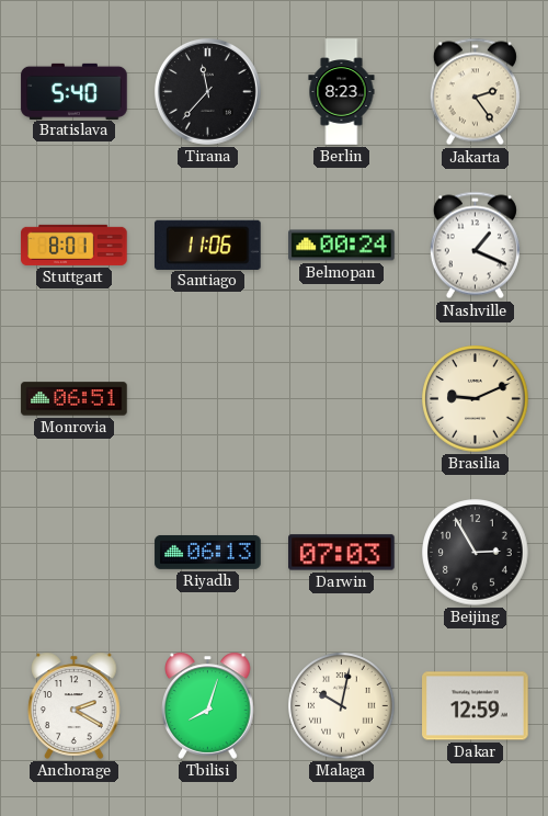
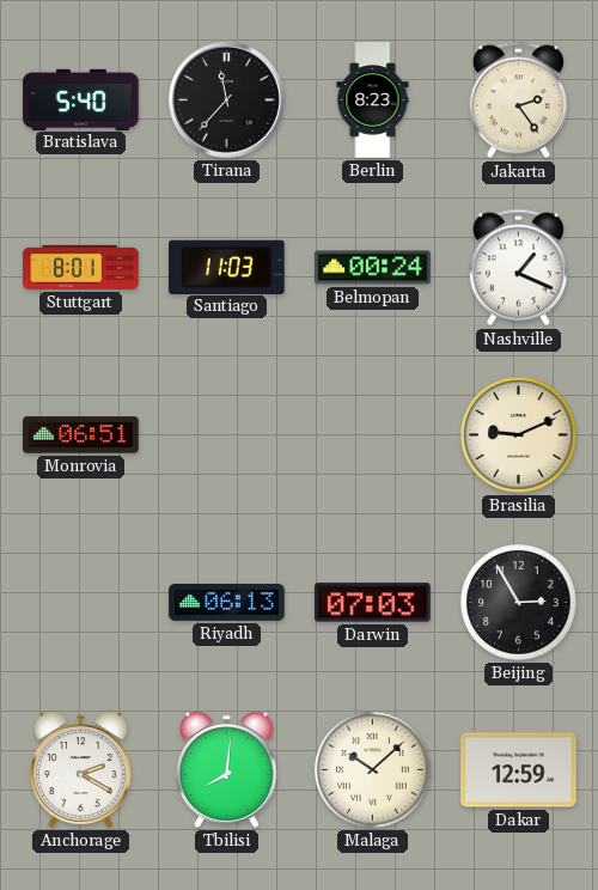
Santiago: 11:06 -> 11:03
Tbilisi: 8:03 -> 8:01
Malaga: 10:02 -> 10:08
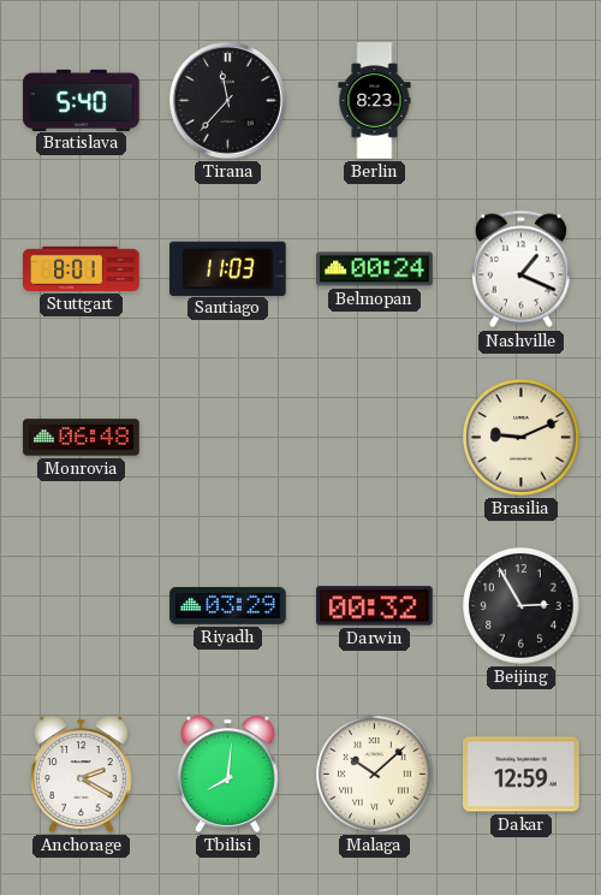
Jakarta: 2:24 -> none
Monrovia: 06:51 -> 06:48
Riyadh: 06:13 -> 03:29
Darwin: 07:03 -> 00:32
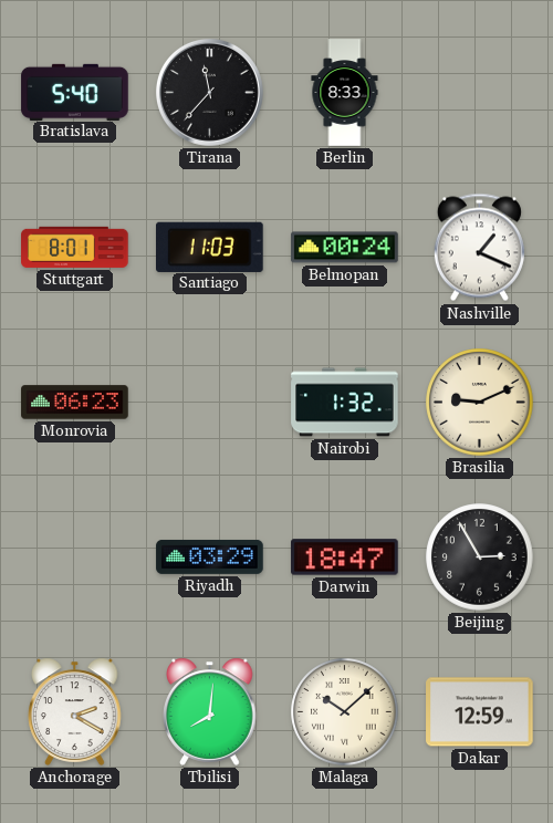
Berlin: 8:23 -> 8:33
Monrovia: 06:48 -> 06:23
Nairobi: none -> 1:32
Darwin: 00:32 -> 18:47
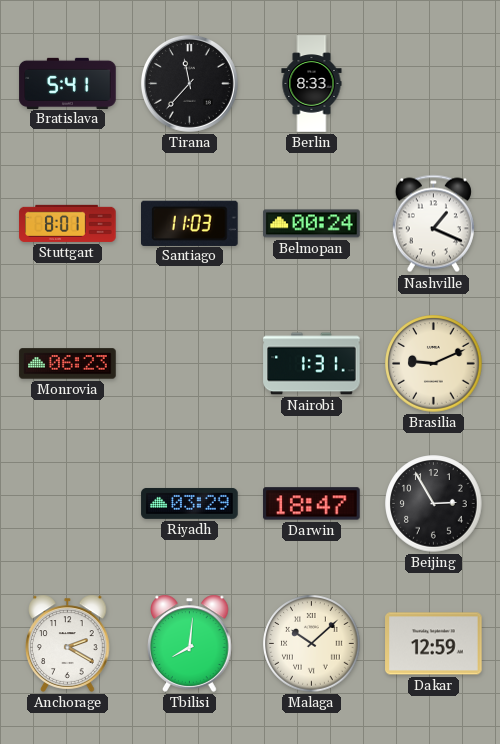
Bratislava: 5:40 -> 5:41
Nairobi: 1:32 -> 1:31
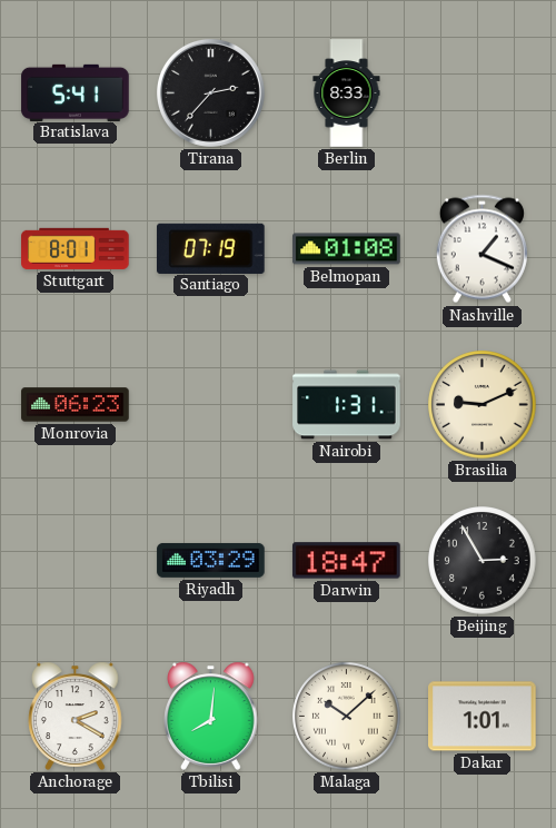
Tirana: 11:37 -> 2:37
Santiago: 11:03 -> 07:19
Belmopan: 00:24 -> 01:08
Dakar: 12:59 -> 1:01
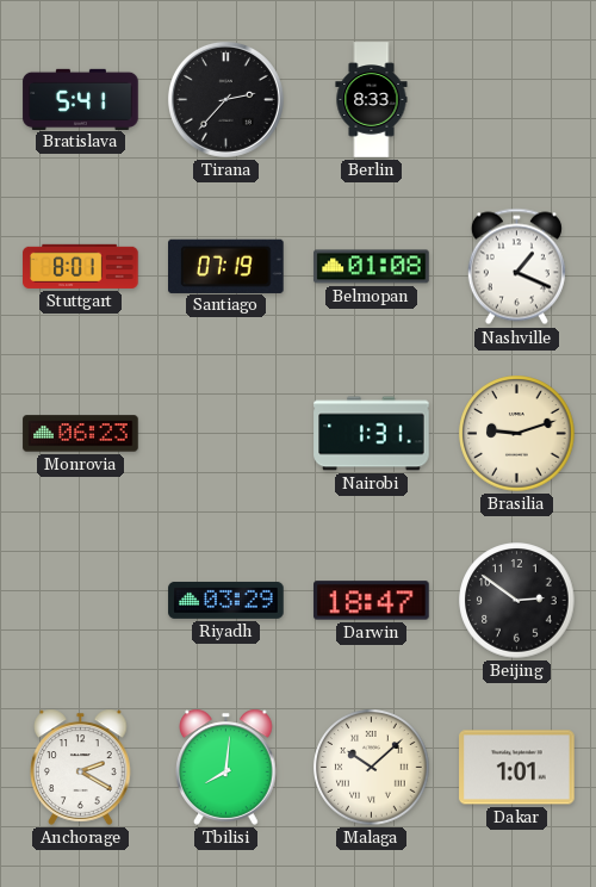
Brasilia: 9:11 -> 9:12
Beijing: 2:55 -> 2:51
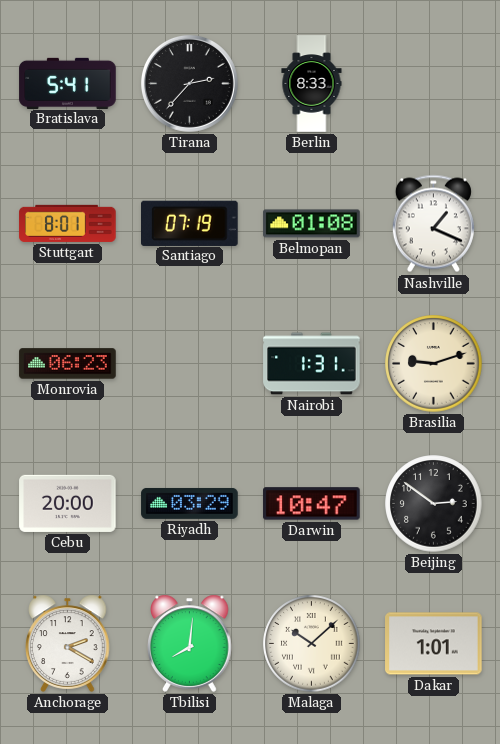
Cebu: none -> 20:00
Darwin: 18:47 -> 10:47
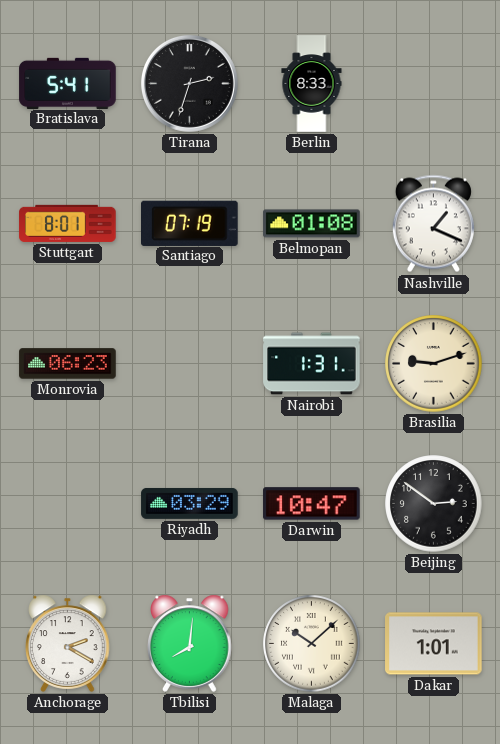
Tirana: 2:37 -> 2:33
Cebu: 20:00 -> none
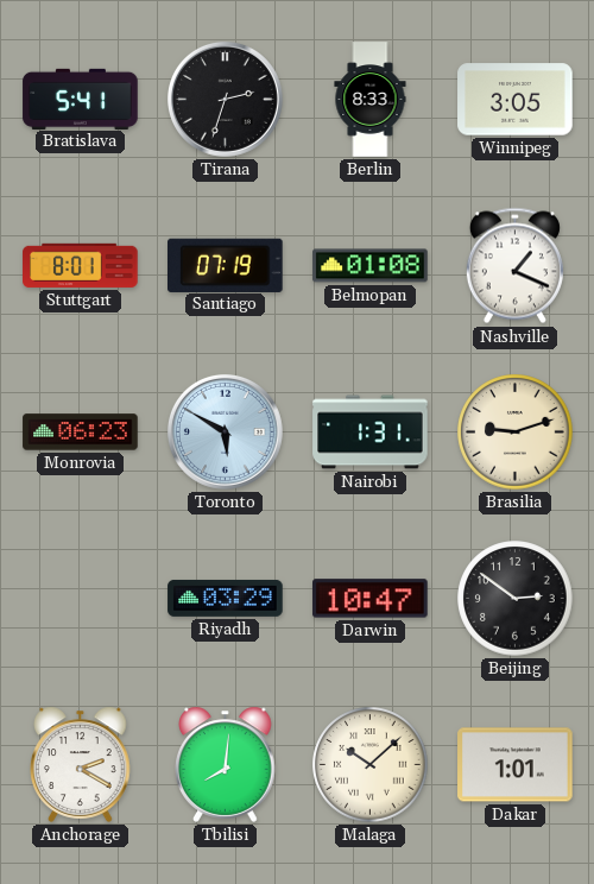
Winnipeg: none -> 3:05
Toronto: none -> 5:50
